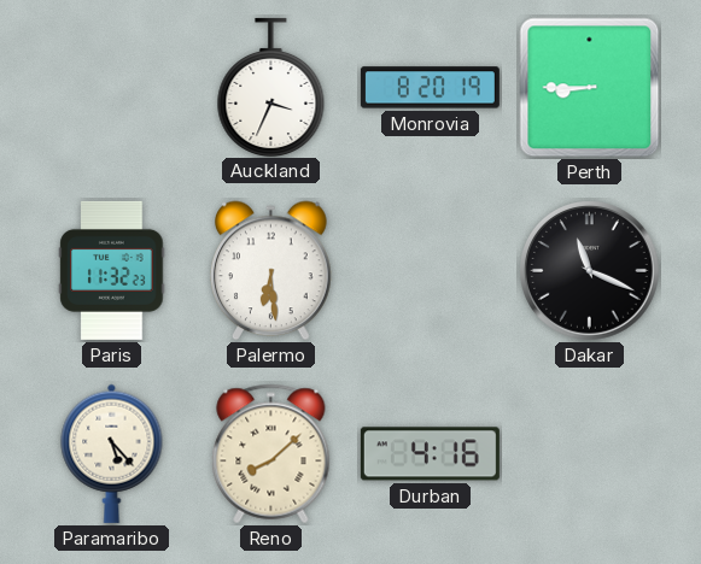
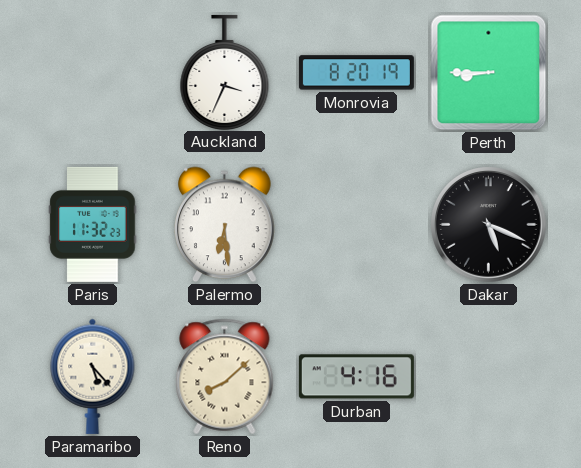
Dakar: 11:19 -> 5:19
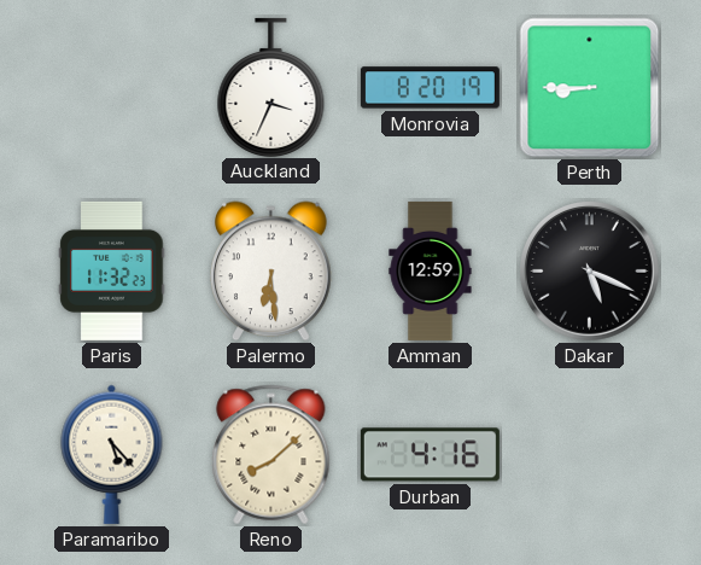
Amman: none -> 12:59
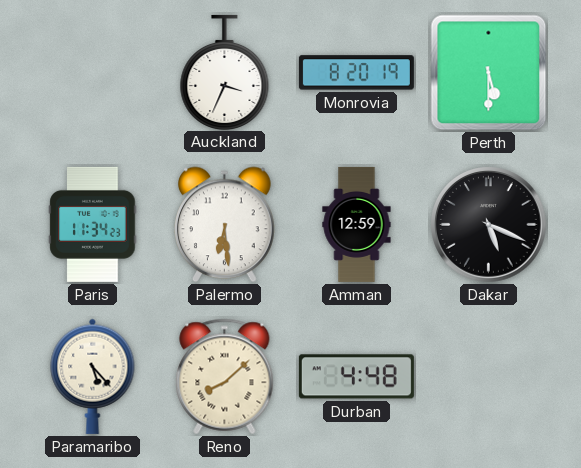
Perth: 8:45 -> 5:30
Paris: 11:32 -> 11:34
Durban: 4:16 -> 4:48
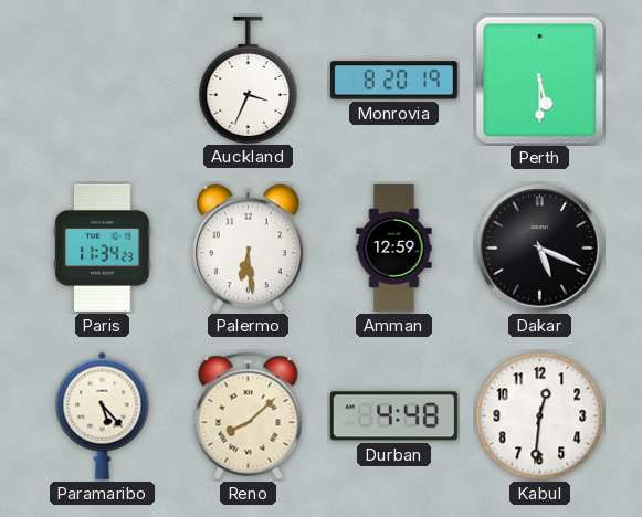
Kabul: none -> 12:31
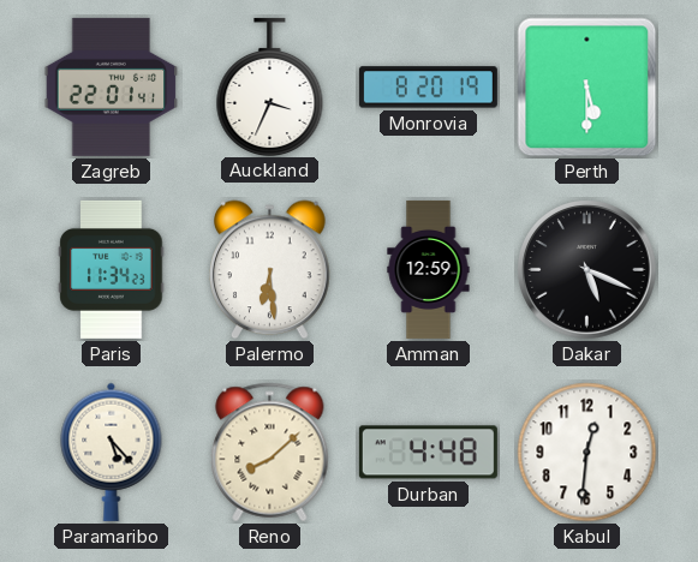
Zagreb: none -> 22:01
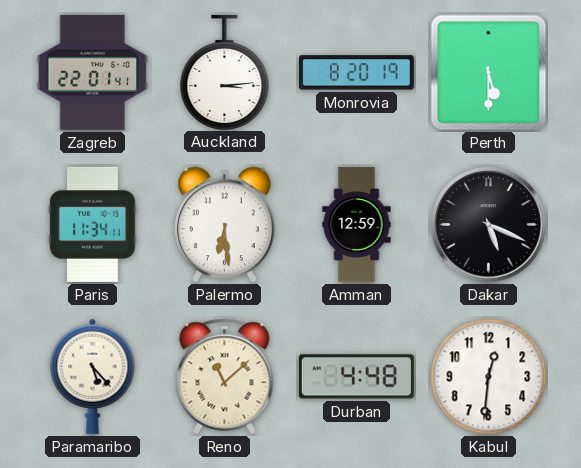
Auckland: 3:34 -> 3:14
Paris: 11:34:23 -> 11:34:11
Reno: 8:08 -> 11:08
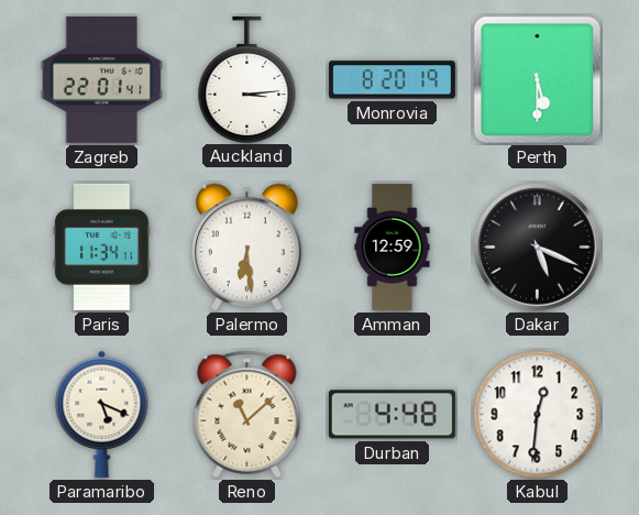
Paramaribo: 5:23 -> 5:19
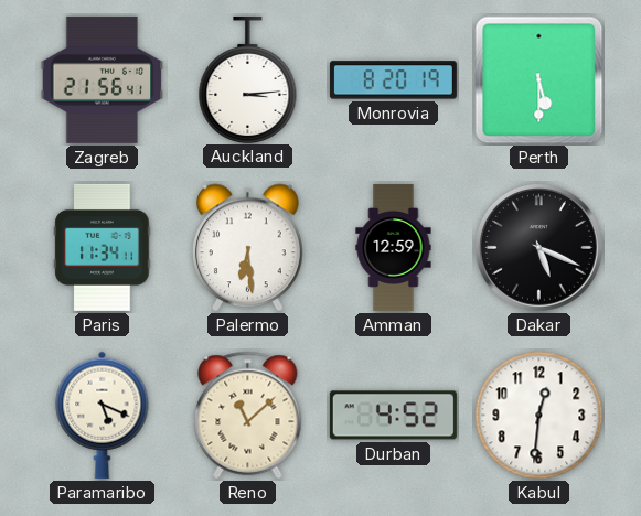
Zagreb: 22:01 -> 21:56
Durban: 4:48 -> 4:52
